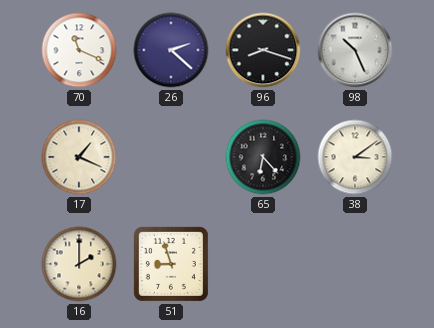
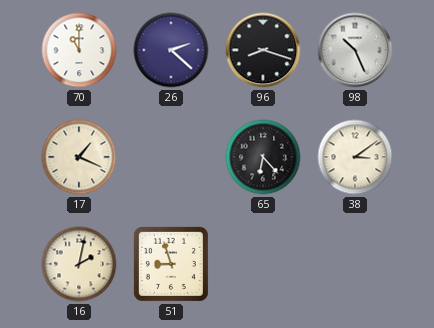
70: 11:19 -> 11:00
16: 2:00 -> 2:02
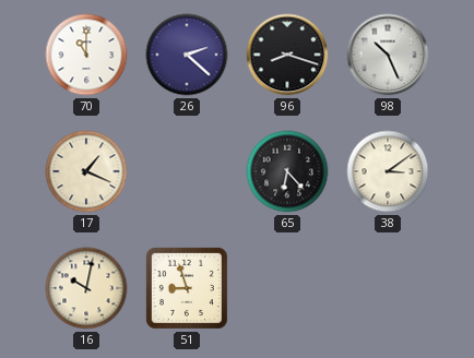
16: 2:02 -> 10:02
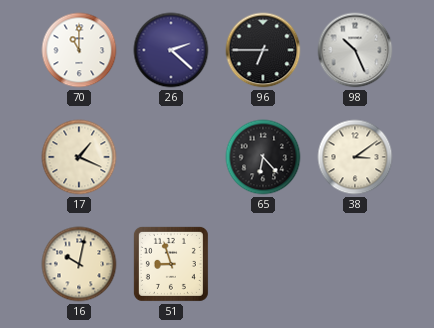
96: 8:18 -> 6:45
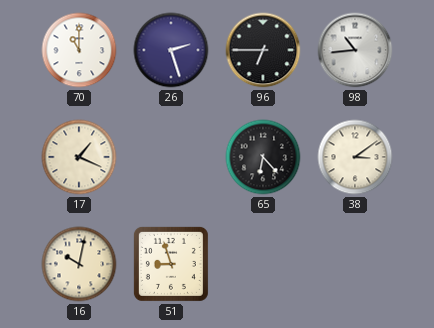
26: 2:22 -> 2:27
98: 10:26 -> 10:44
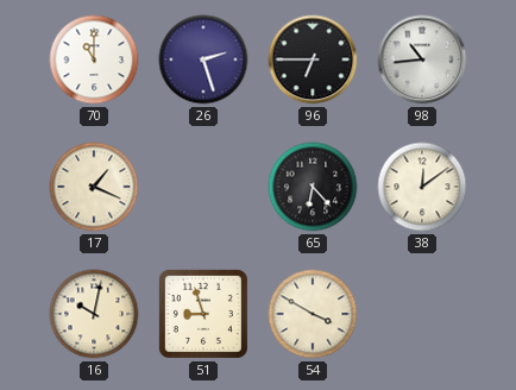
38: 3:09 -> 12:09
54: none -> 3:50
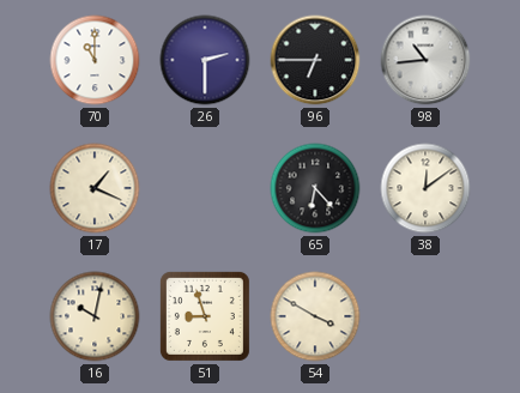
26: 2:27 -> 2:30
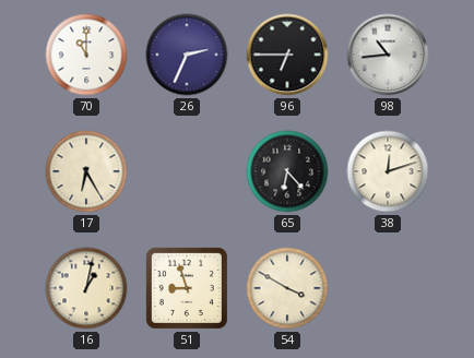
26: 2:30 -> 2:34
17: 1:19 -> 6:25
38: 12:09 -> 12:12
16: 10:02 -> 1:02
